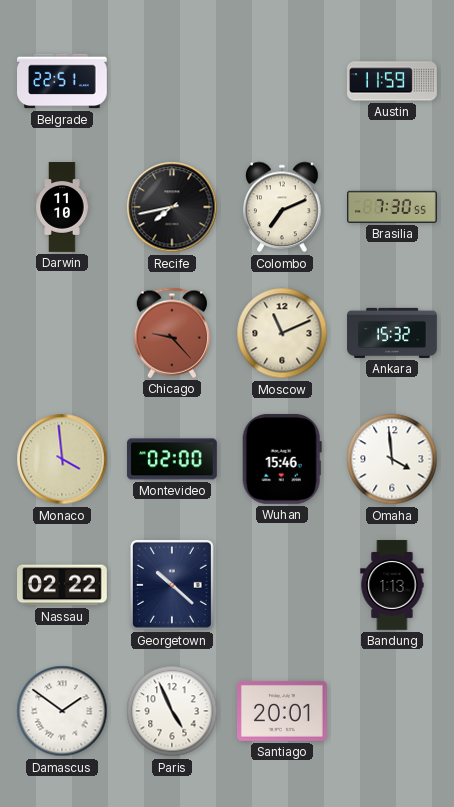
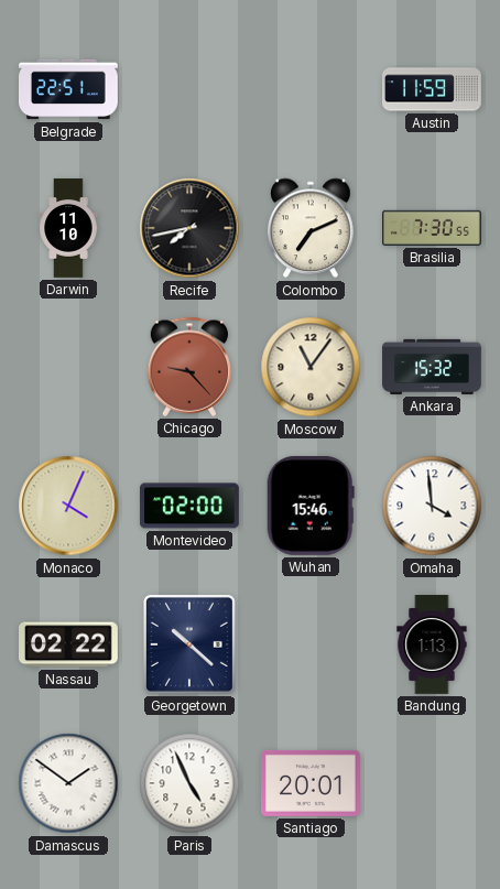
Moscow: 11:11 -> 11:06
Monaco: 3:59 -> 4:04
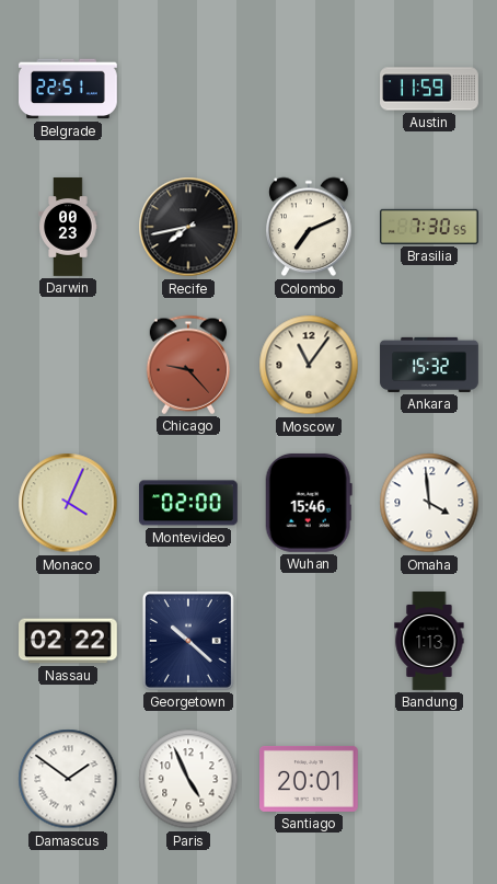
Darwin: 11:10 -> 00:23
